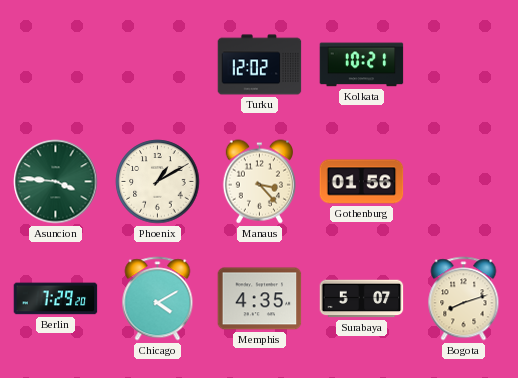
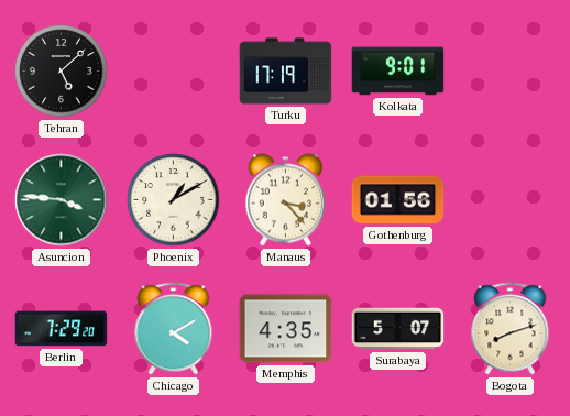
Tehran: none -> 5:08
Turku: 12:02 -> 17:19
Kolkata: 10:21 -> 9:01
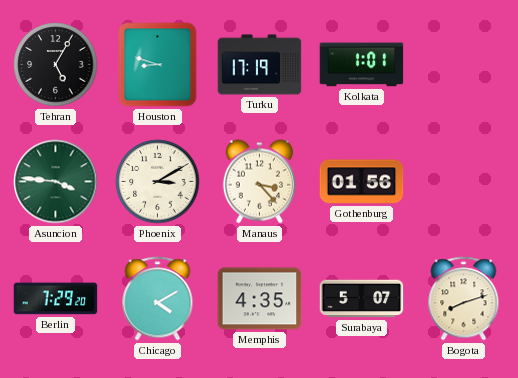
Tehran: 5:08 -> 5:05
Houston: none -> 8:48
Kolkata: 9:01 -> 1:01
Phoenix: 1:10 -> 3:10
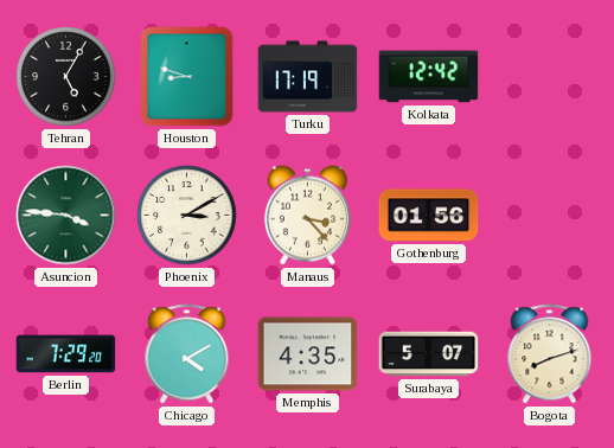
Kolkata: 1:01 -> 12:42
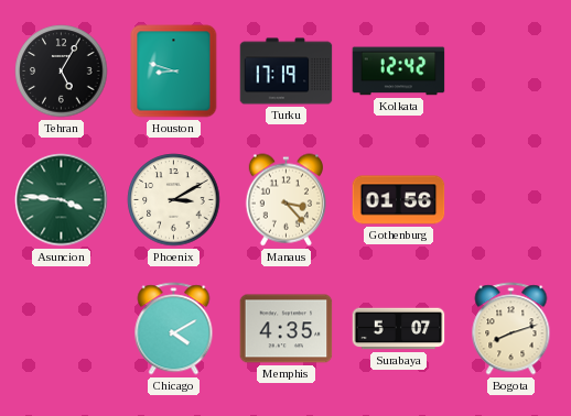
Berlin: 7:29 -> none
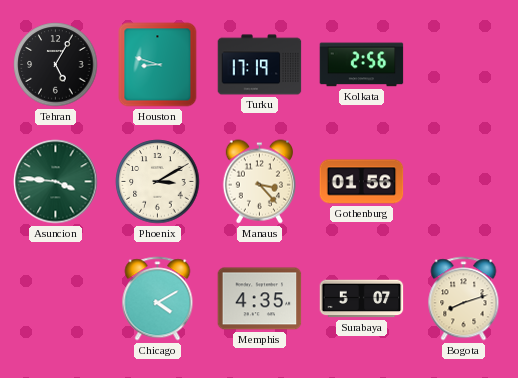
Kolkata: 12:42 -> 2:56
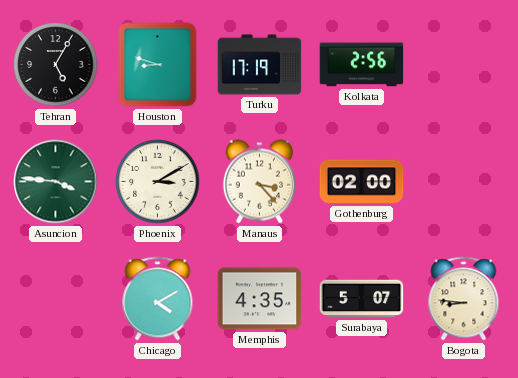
Gothenburg: 01:56 -> 02:00
Bogota: 8:12 -> 8:46
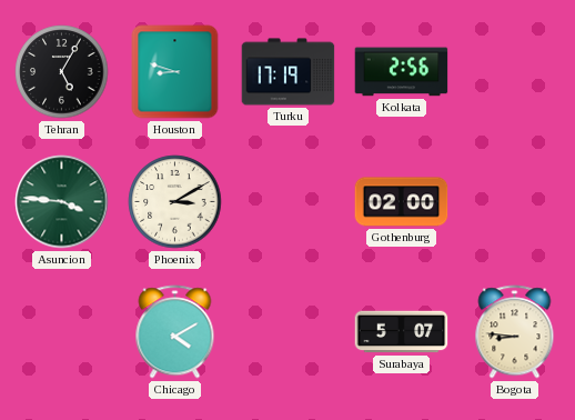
Manaus: 3:23 -> none
Memphis: 4:35 -> none
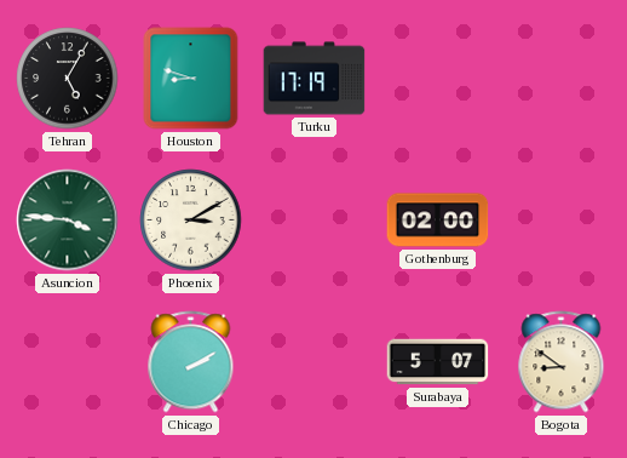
Kolkata: 2:56 -> none
Chicago: 4:10 -> 2:10
Bogota: 8:46 -> 8:51
